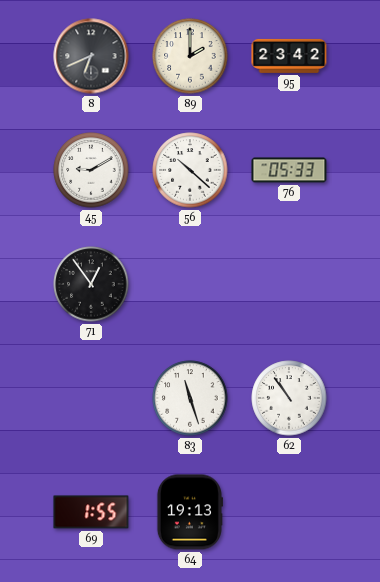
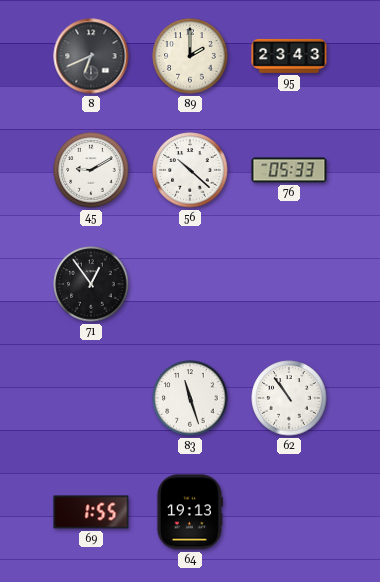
95: 23:42 -> 23:43
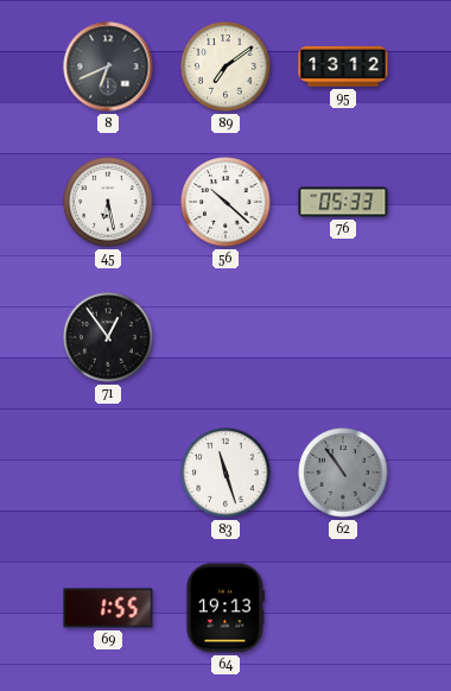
89: 2:00 -> 7:09
95: 23:43 -> 13:12
45: 9:10 -> 6:28
62 dial: white -> grey
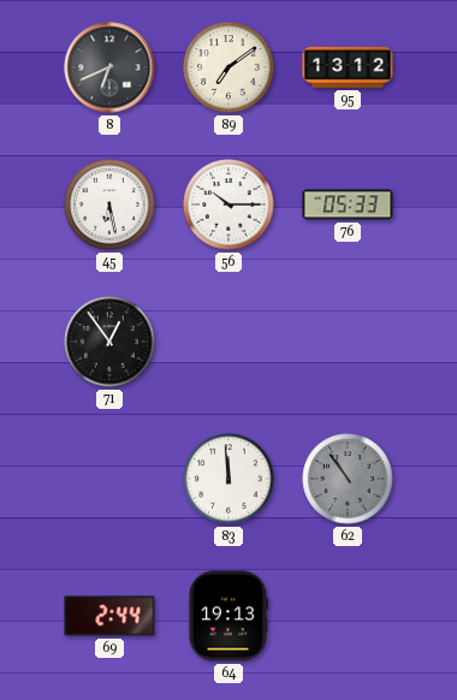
56: 10:22 -> 10:15
83: 11:27 -> 11:59
69: 1:55 -> 2:44
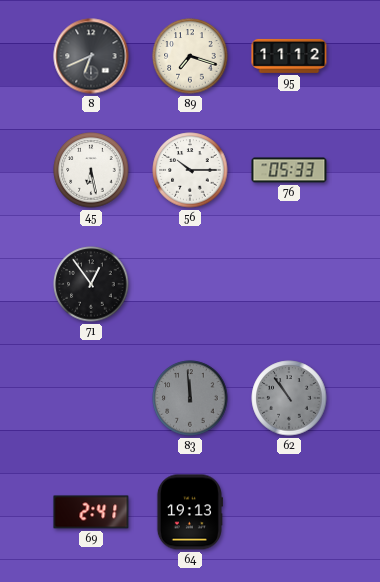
89: 7:09 -> 7:18
95: 13:12 -> 11:12
83 dial: white -> grey
69: 2:44 -> 2:41
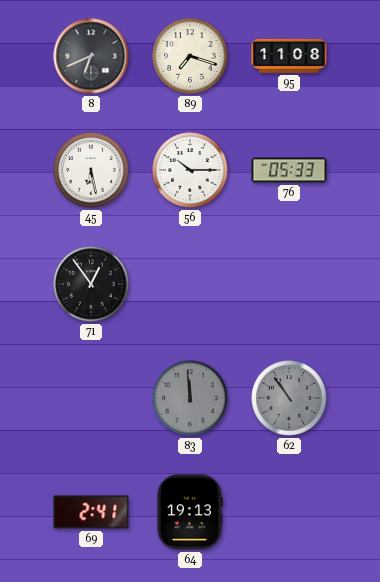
95: 11:12 -> 11:08
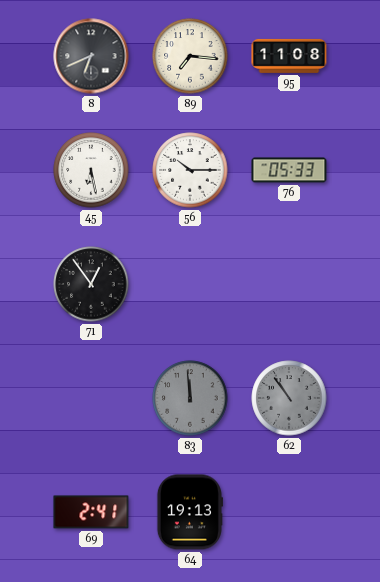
89: 7:18 -> 7:16
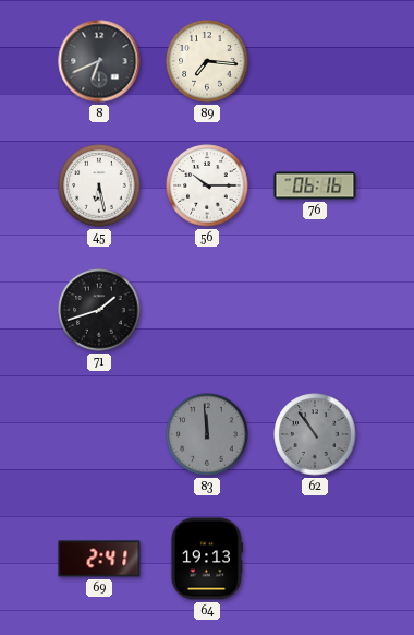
95: 11:08 -> none
76: 05:33 -> 06:16
71: 12:54 -> 1:42
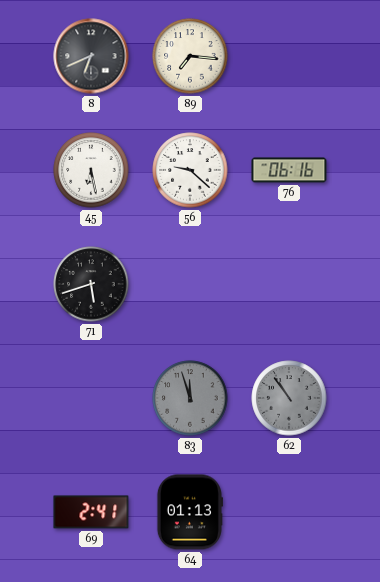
56: 10:15 -> 9:22
71: 1:42 -> 5:42
83: 11:59 -> 11:57
64: 19:13 -> 01:13
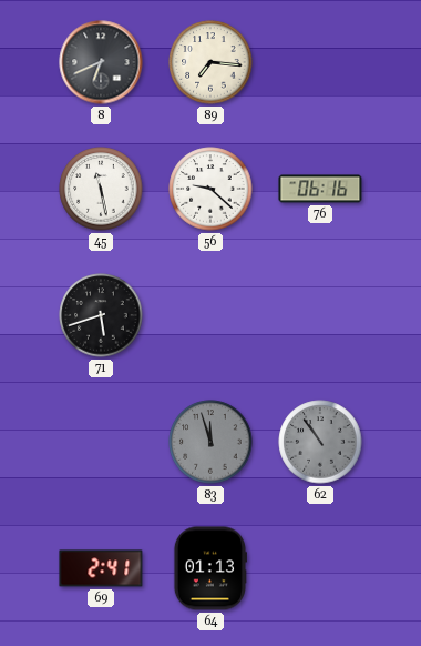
45: 6:28 -> 11:28
